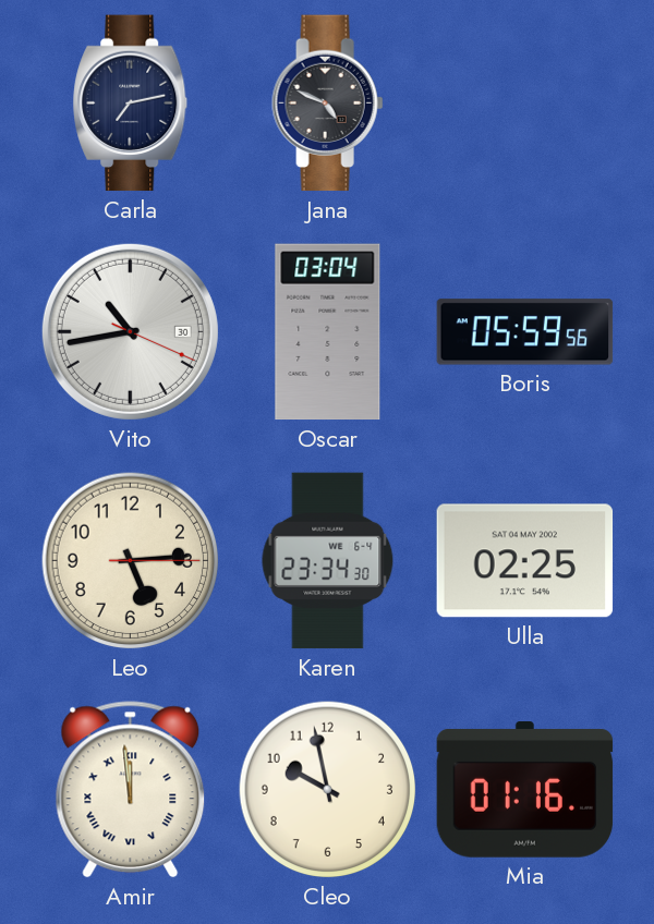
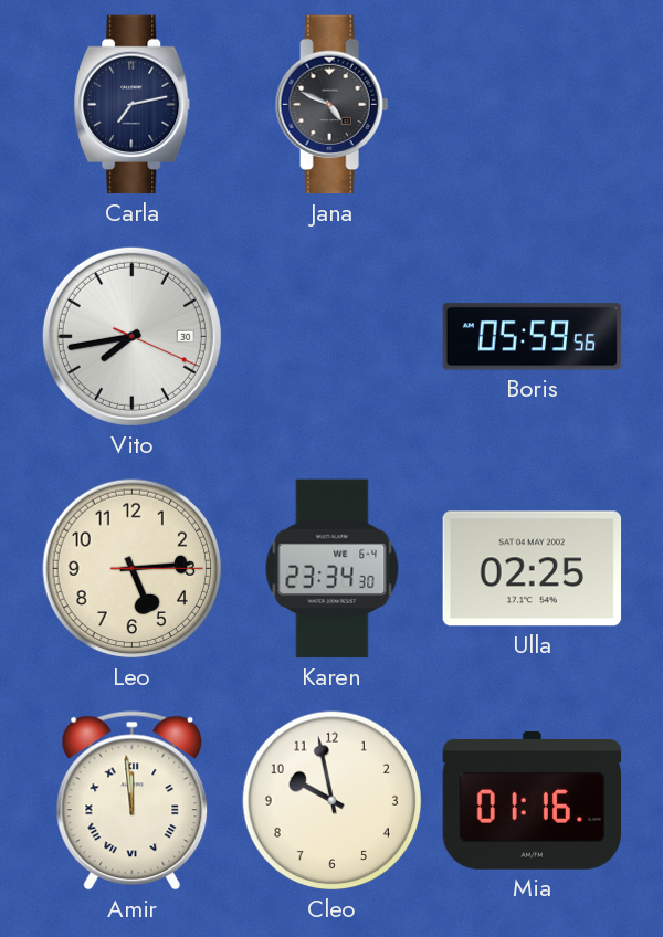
Vito: 10:43 -> 7:43
Oscar: 03:04 -> none
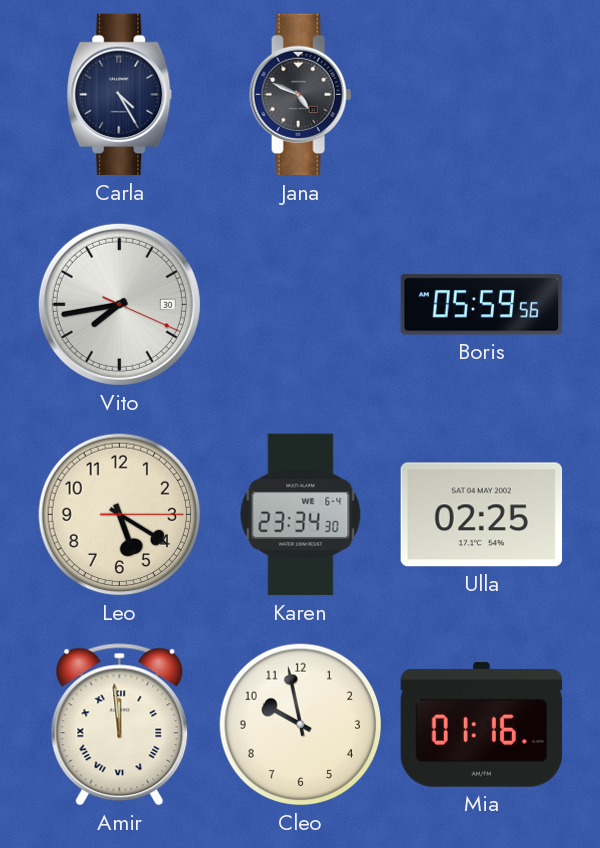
Carla: 7:13 -> 4:25
Leo: 5:14 -> 5:20
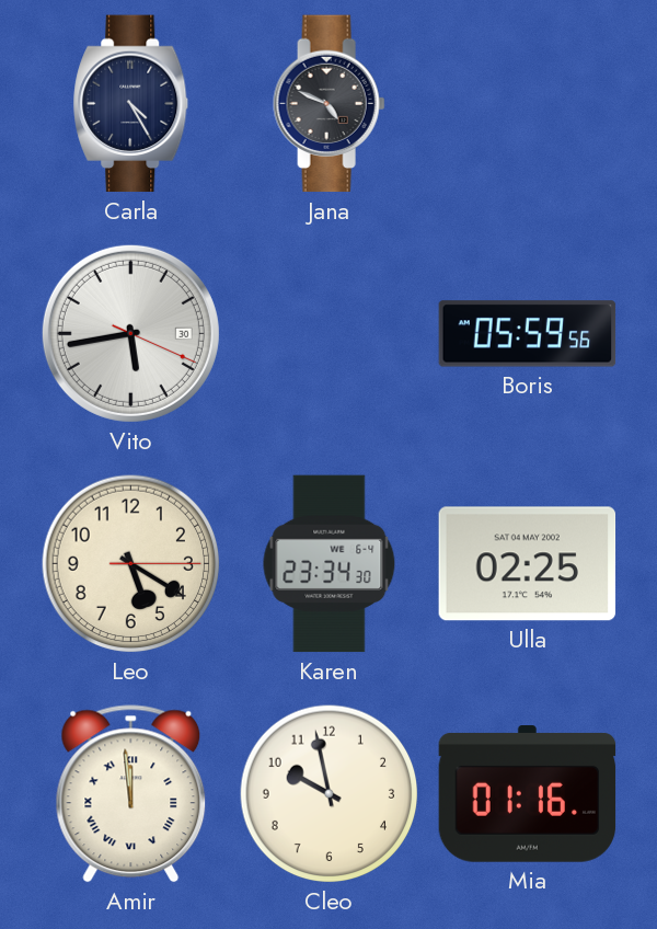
Vito: 7:43 -> 5:43
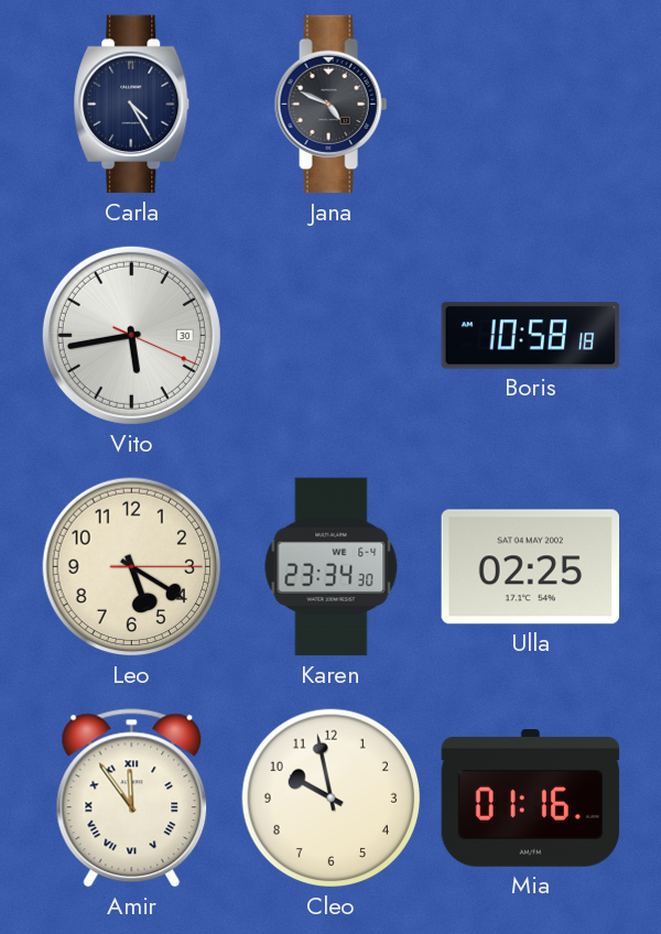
Boris: 05:59 -> 10:58
Amir: 11:59 -> 11:54
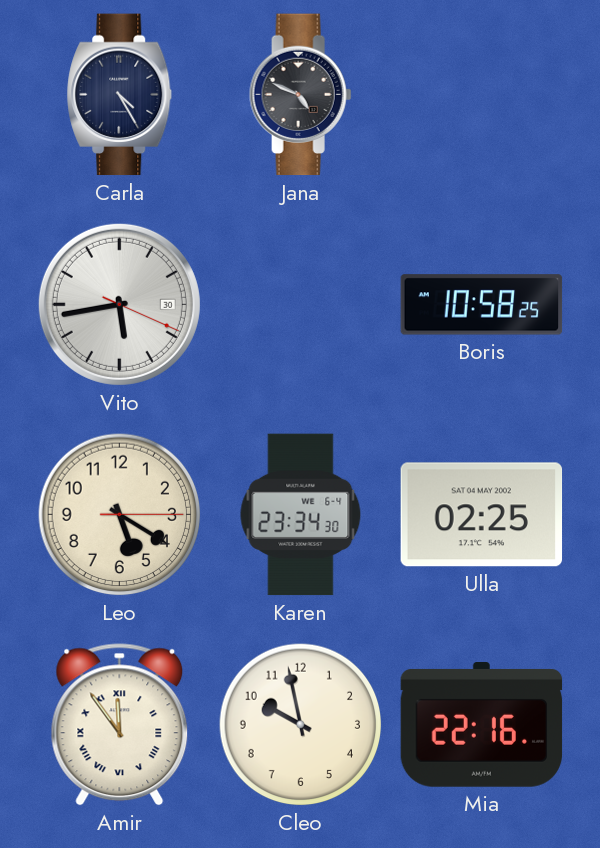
Boris: 10:58:18 -> 10:58:25
Mia: 01:16 -> 22:16
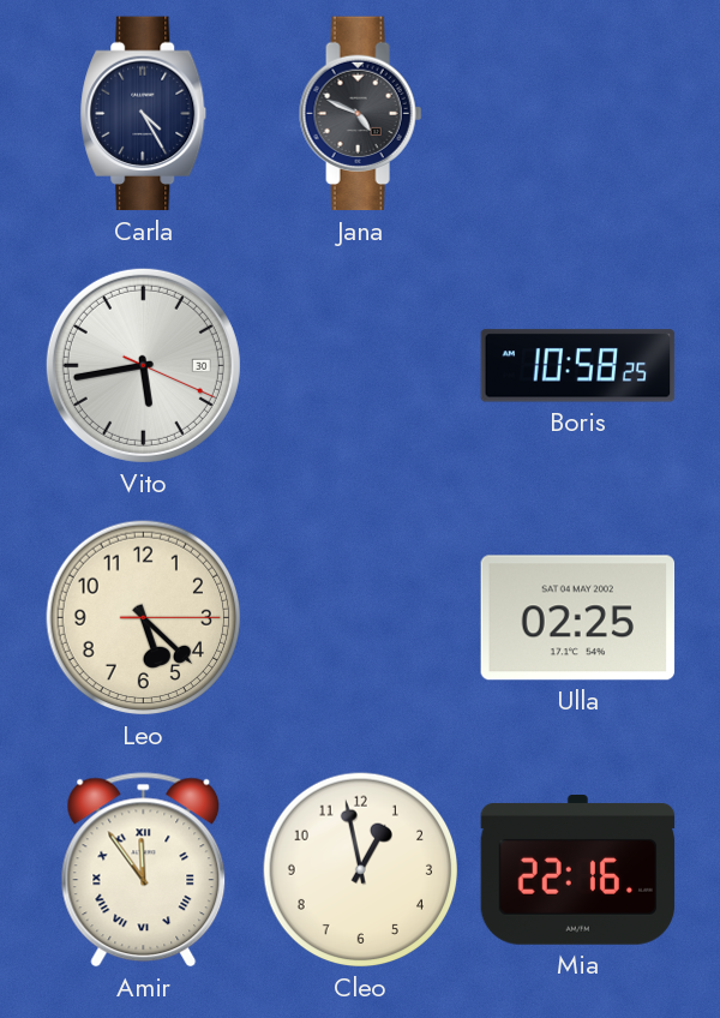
Leo: 5:20 -> 5:22
Karen: 23:34 -> none
Cleo: 9:58 -> 12:58
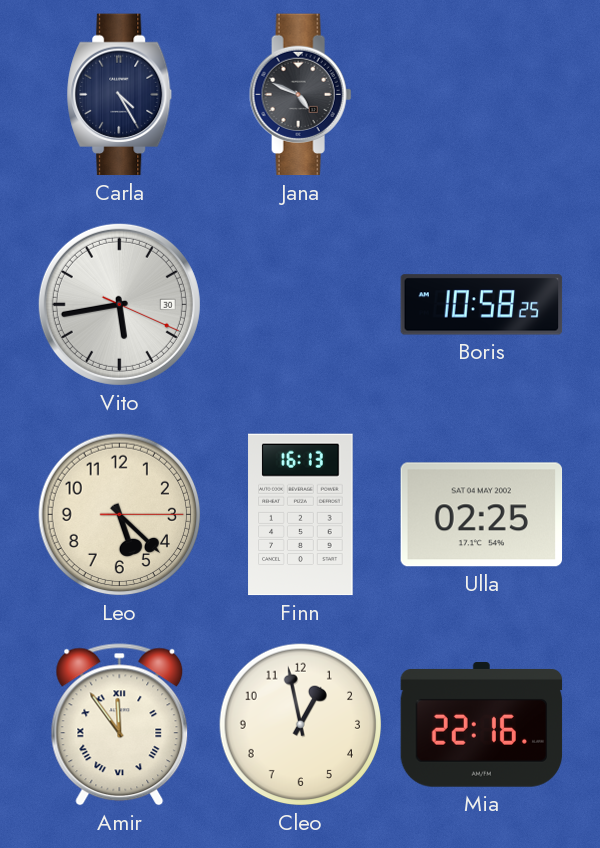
Finn: none -> 16:13
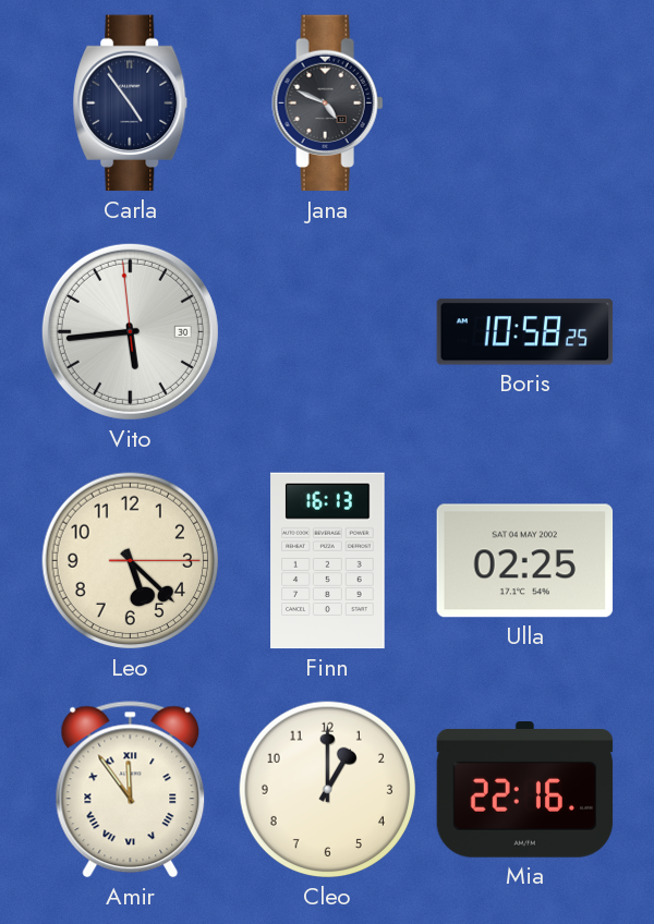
Carla: 4:25 -> 4:54
Vito: 5:43:19 -> 5:43:59
Cleo: 12:58 -> 1:00
